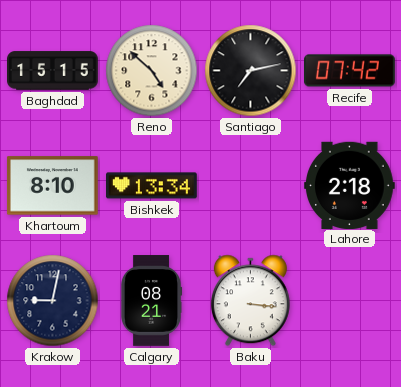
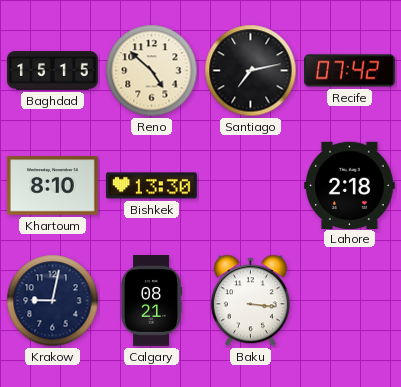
Bishkek: 13:34 -> 13:30
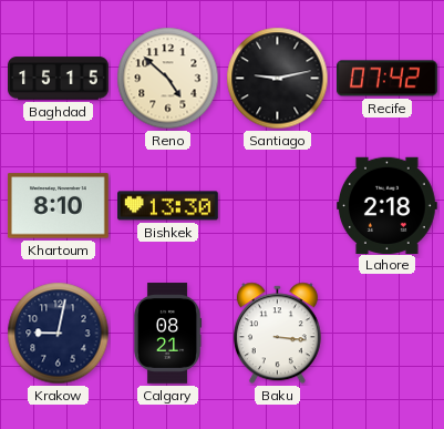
Santiago: 7:13 -> 9:13
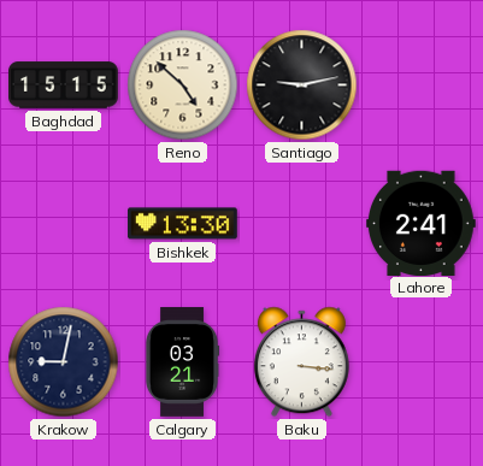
Recife: 07:42 -> none
Khartoum: 8:10 -> none
Lahore: 2:18 -> 2:41
Calgary: 08:21 -> 03:21
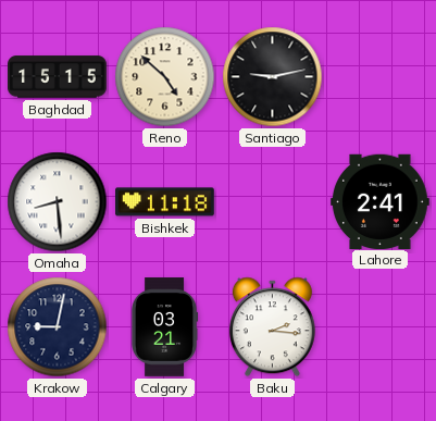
Omaha: none -> 8:29
Bishkek: 13:30 -> 11:18
Baku: 3:16 -> 2:16
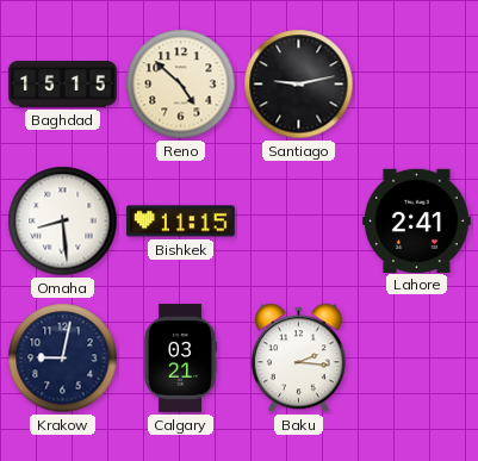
Bishkek: 11:18 -> 11:15
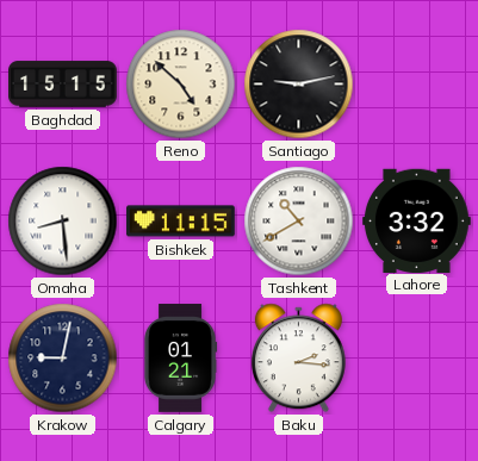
Tashkent: none -> 10:40
Lahore: 2:41 -> 3:32
Calgary: 03:21 -> 01:21
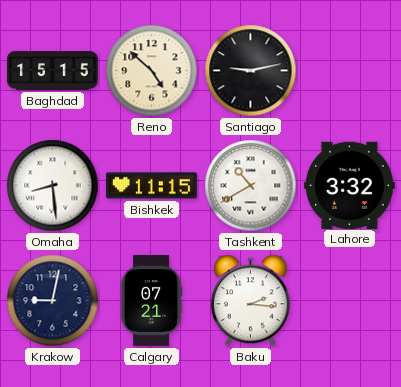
Calgary: 01:21 -> 07:21
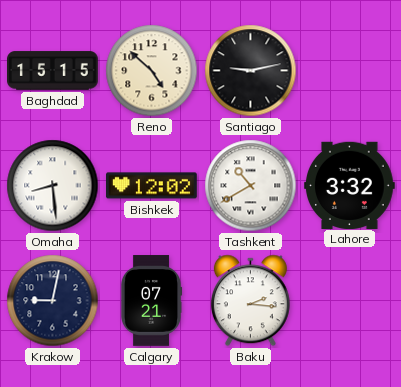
Bishkek: 11:15 -> 12:02
